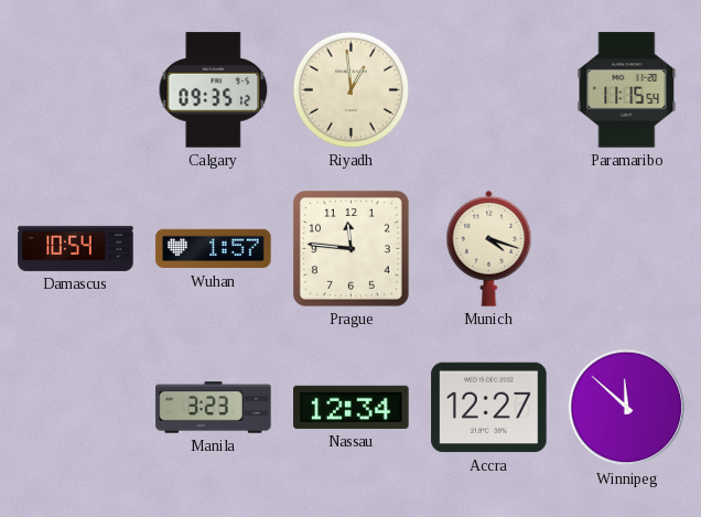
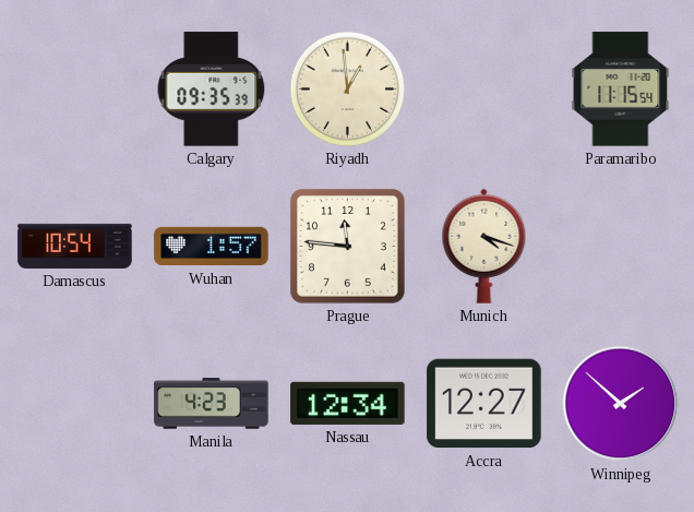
Calgary: 09:35:12 -> 09:35:39
Manila: 3:23 -> 4:23
Winnipeg: 11:52 -> 1:52
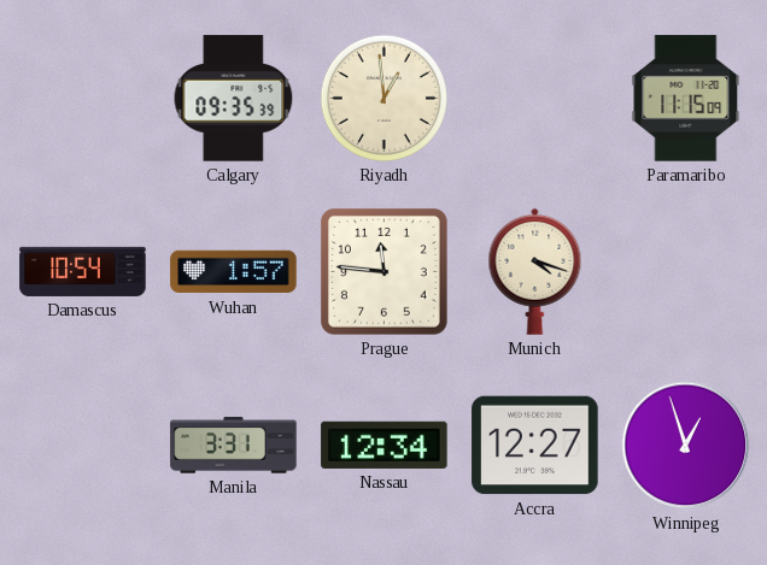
Paramaribo: 11:15:54 -> 11:15:09
Manila: 4:23 -> 3:31
Winnipeg: 1:52 -> 12:57
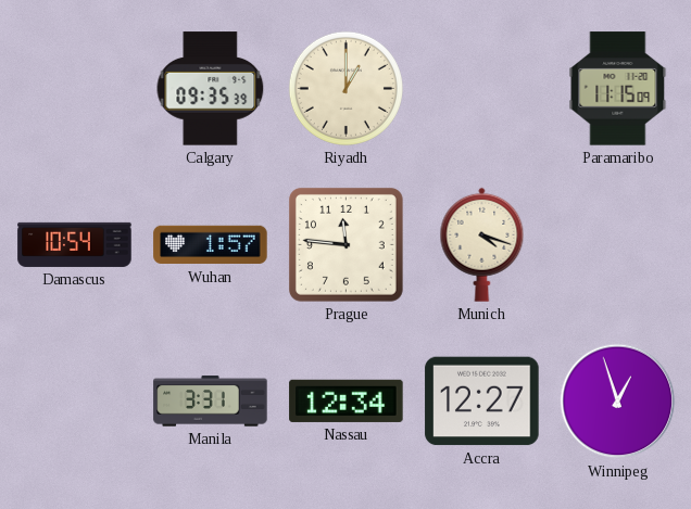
Riyadh: 12:59 -> 1:00
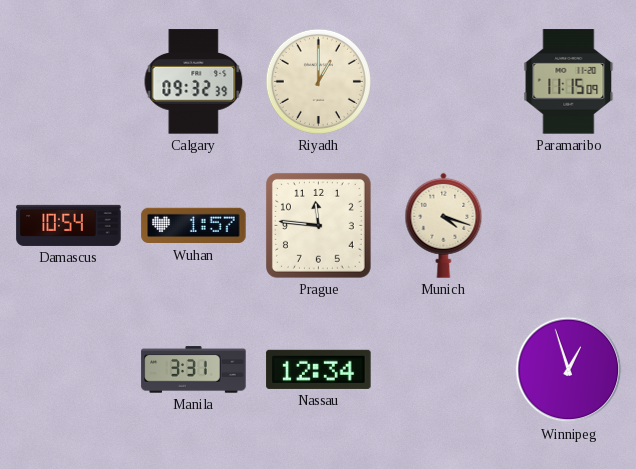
Calgary: 09:35 -> 09:32
Accra: 12:27 -> none
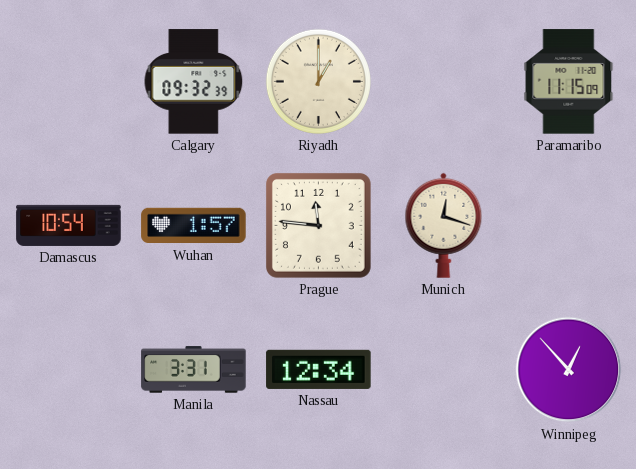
Munich: 4:18 -> 12:18
Winnipeg: 12:57 -> 12:53
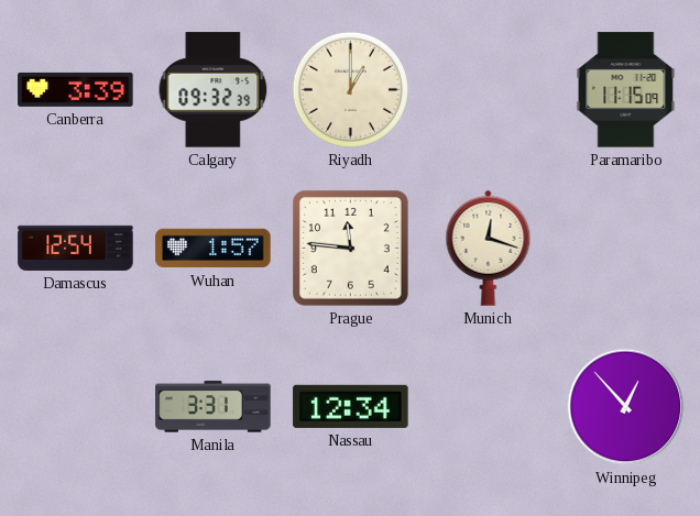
Canberra: none -> 3:39
Damascus: 10:54 -> 12:54
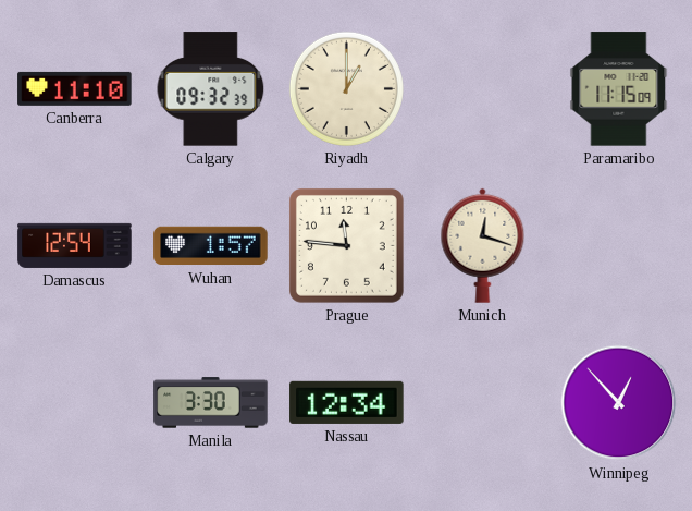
Canberra: 3:39 -> 11:10
Manila: 3:31 -> 3:30
